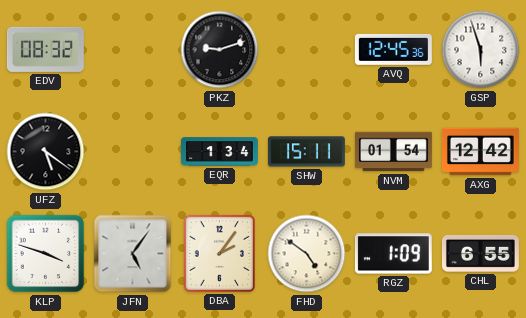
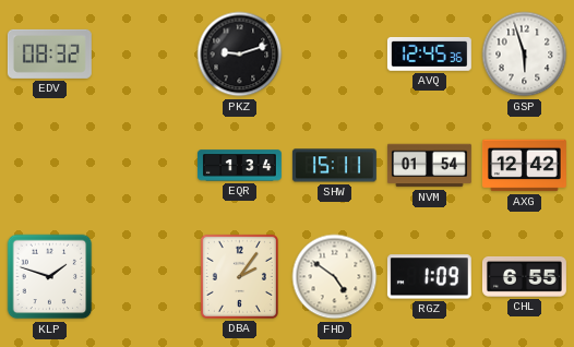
UFZ: 5:21 -> none
KLP: 3:48 -> 1:48
JFN: 5:06 -> none
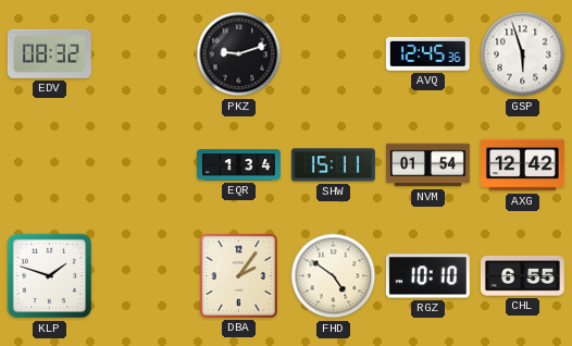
RGZ: 1:09 -> 10:10
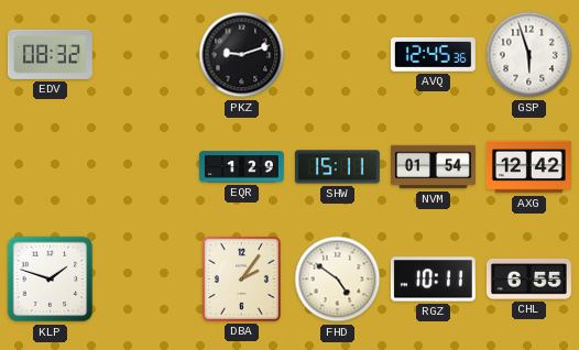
EQR: 1:34 -> 1:29
RGZ: 10:10 -> 10:11
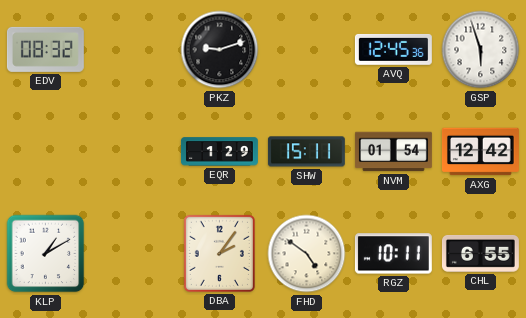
KLP: 1:48 -> 1:10
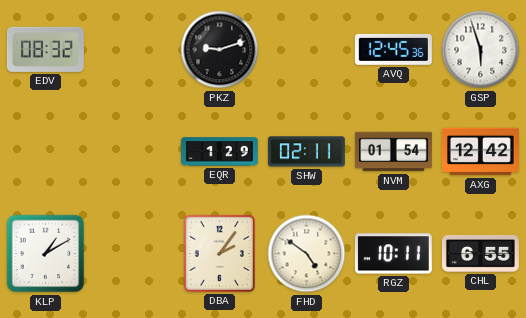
SHW: 15:11 -> 02:11
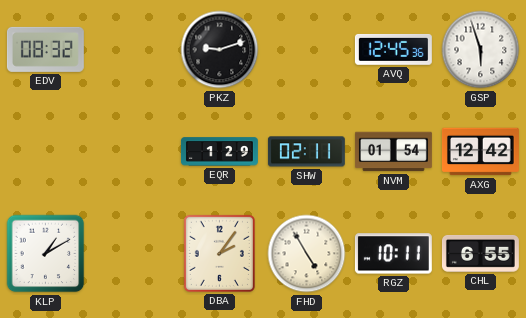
FHD: 4:51 -> 4:55
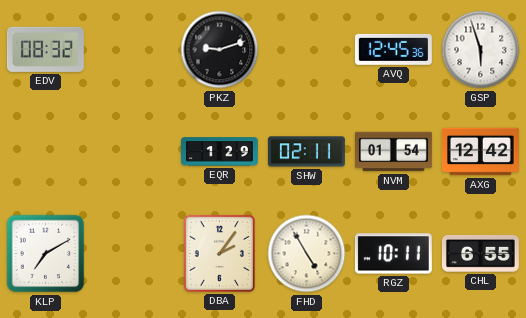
KLP: 1:10 -> 7:10
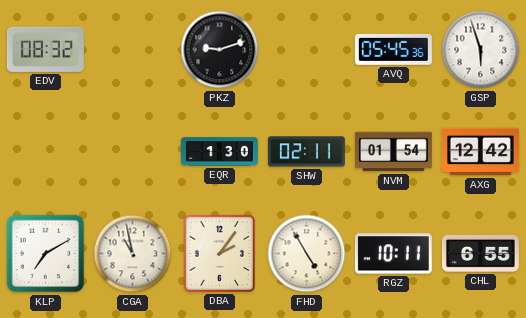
AVQ: 12:45 -> 05:45
EQR: 1:29 -> 1:30
CGA: none -> 10:58
